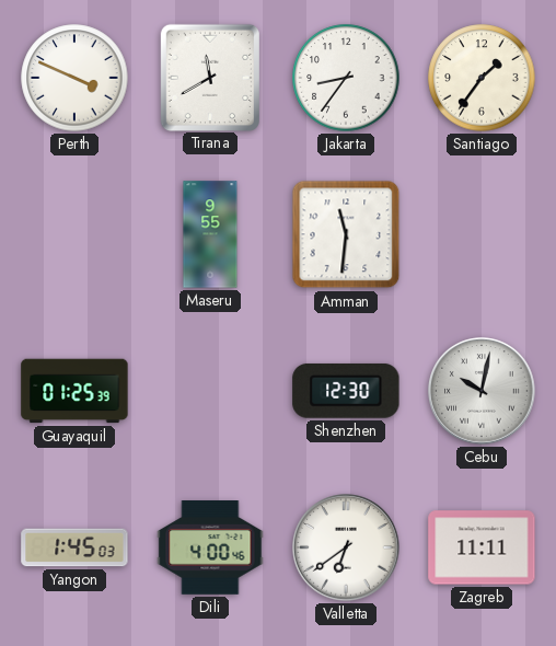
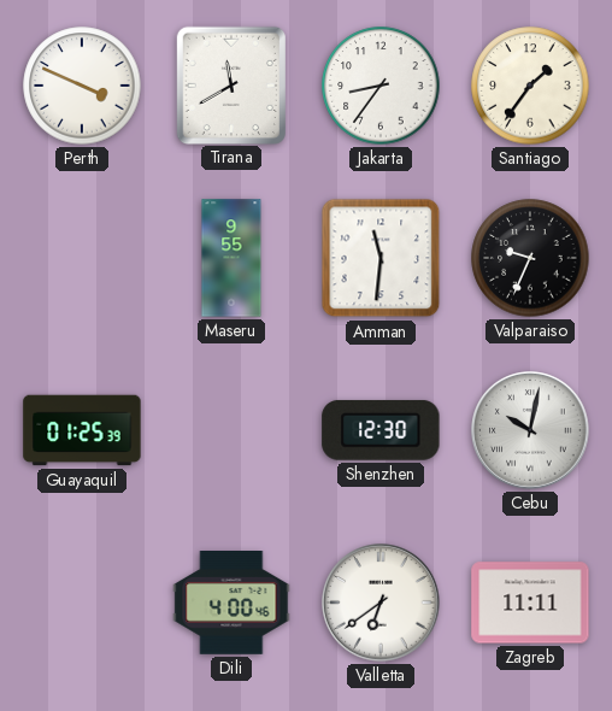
Valparaiso: none -> 9:34
Yangon: 1:45 -> none
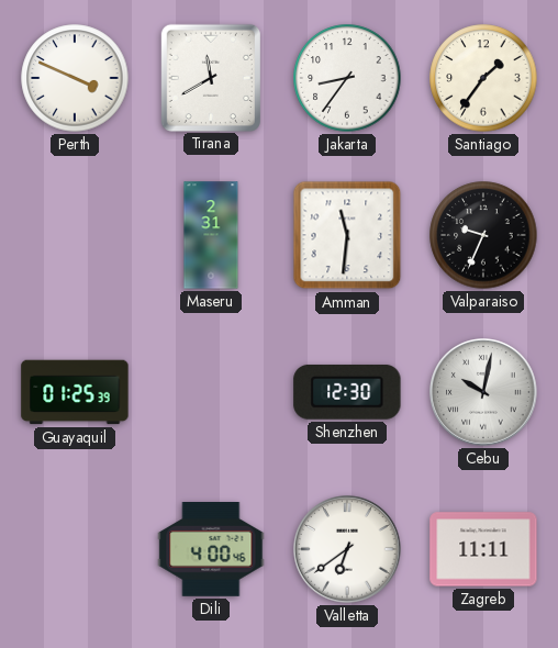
Maseru: 9:55 -> 2:31
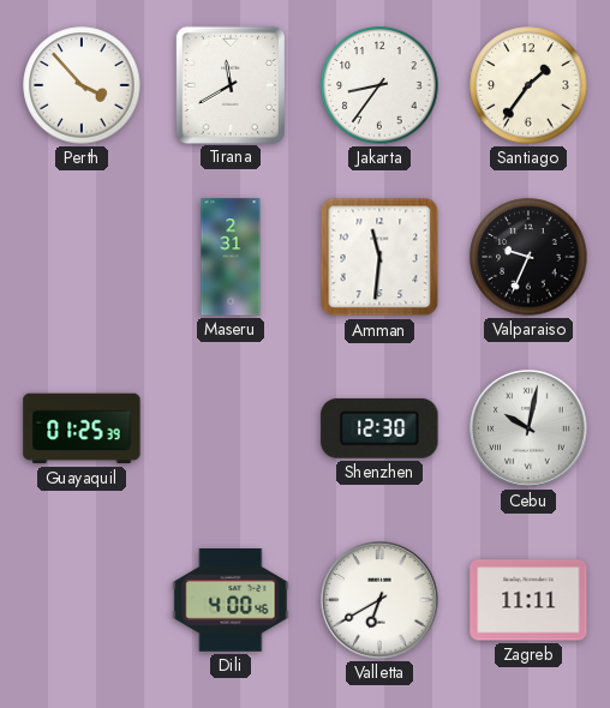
Perth: 3:49 -> 3:53
Valletta: 6:39 -> 6:40
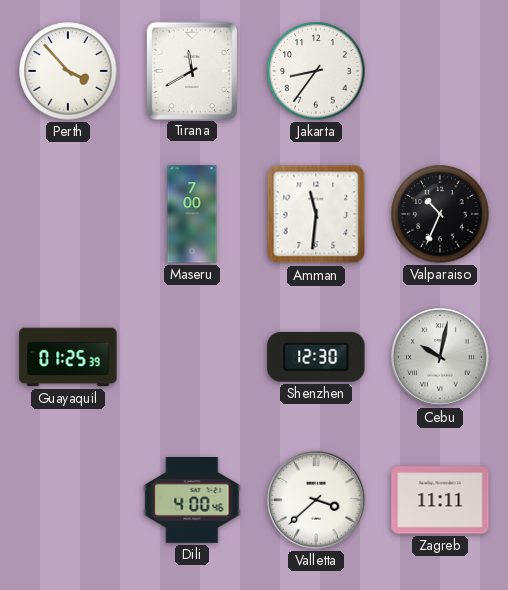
Santiago: 1:36 -> none
Maseru: 2:31 -> 7:00
Valparaiso: 9:34 -> 10:34
Valletta: 6:40 -> 3:38
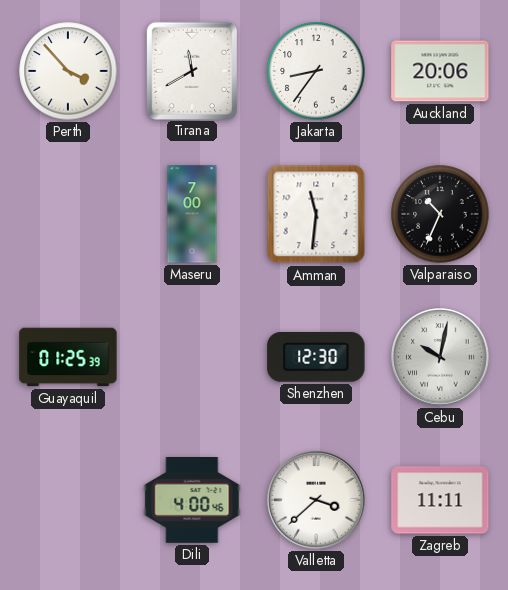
Auckland: none -> 20:06
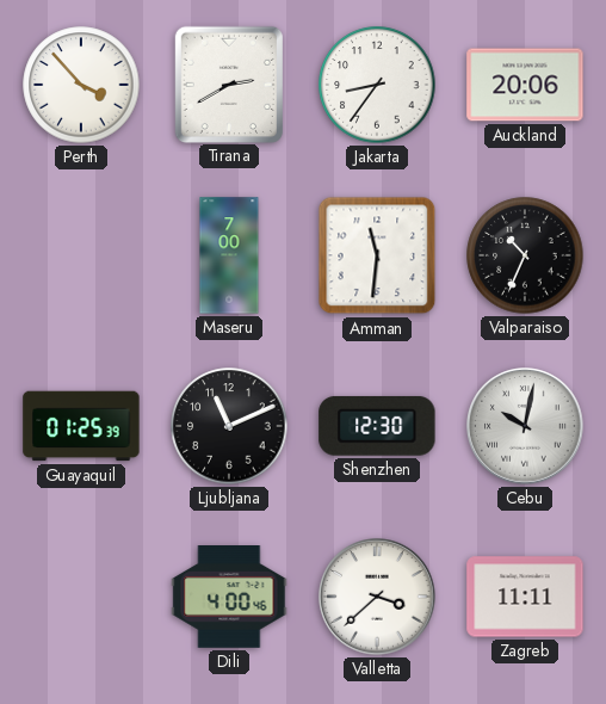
Tirana: 11:40 -> 2:40
Ljubljana: none -> 11:11
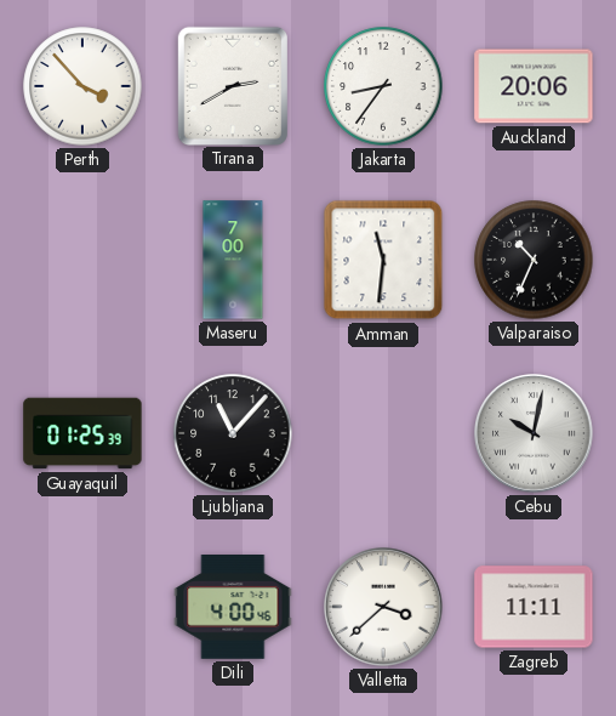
Ljubljana: 11:11 -> 11:07
Shenzhen: 12:30 -> none
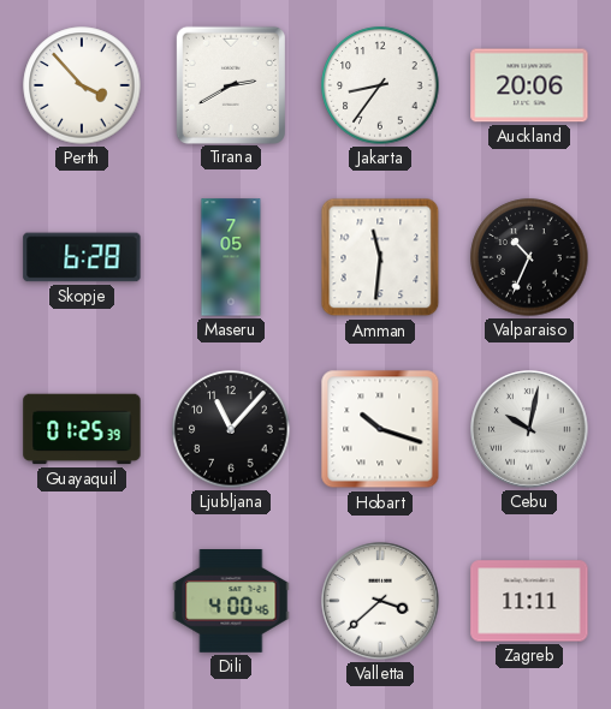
Skopje: none -> 6:28
Maseru: 7:00 -> 7:05
Hobart: none -> 10:18
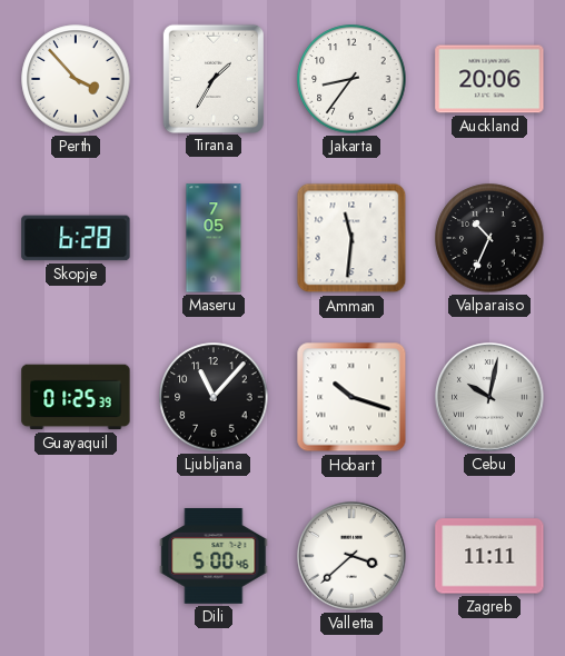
Tirana: 2:40 -> 1:35
Dili: 4:00 -> 5:00
